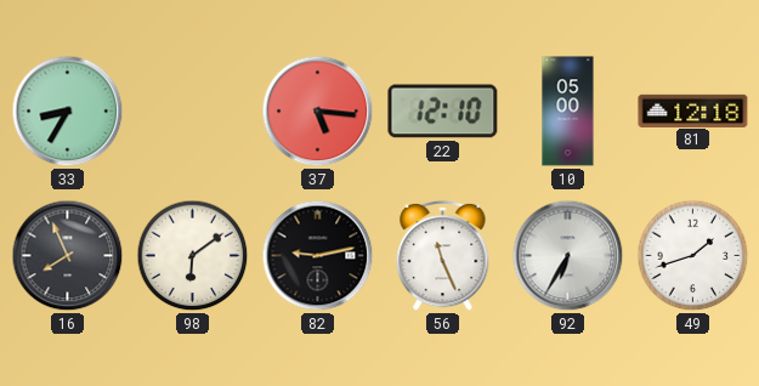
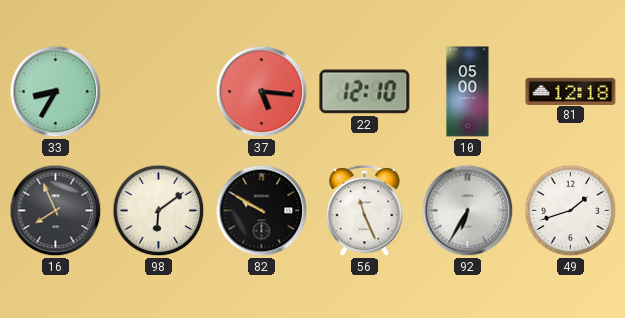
82: 9:13 -> 9:50
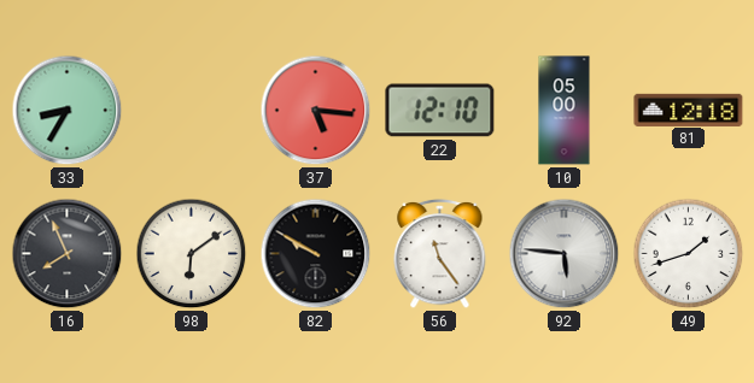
56: 11:26 -> 11:24
92: 6:35 -> 5:46
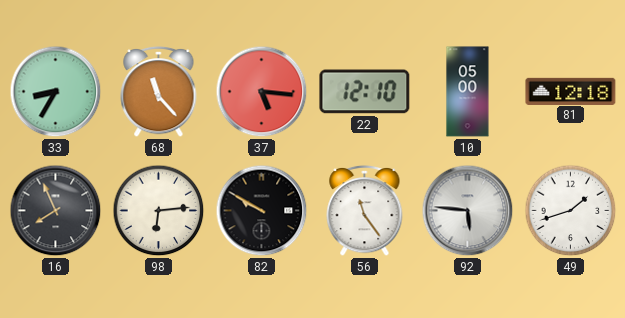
68: none -> 11:23
98: 6:09 -> 6:14
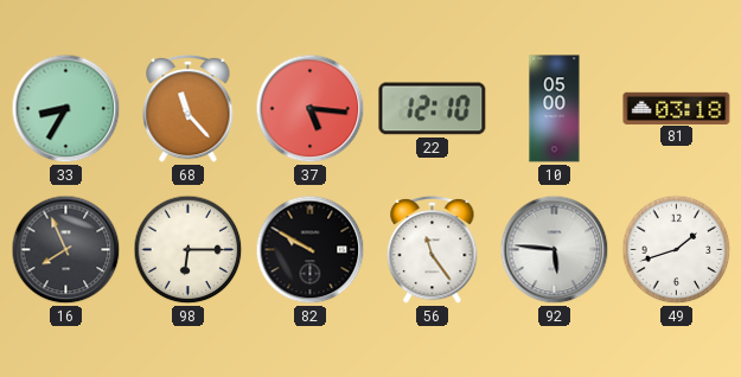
81: 12:18 -> 03:18
98: 6:14 -> 6:15
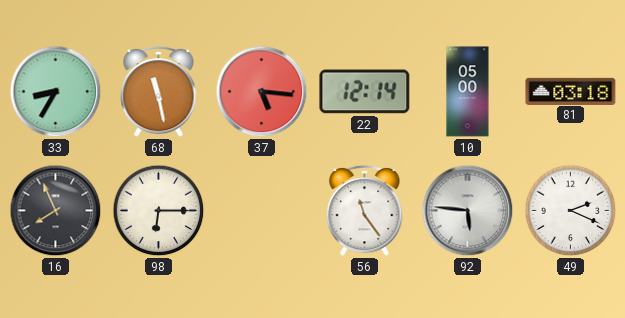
68: 11:23 -> 11:28
22: 12:10 -> 12:14
82: 9:50 -> none
49: 1:42 -> 2:19
